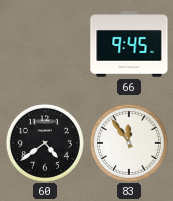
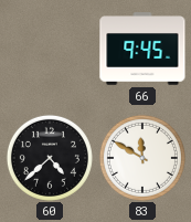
60: 4:39 -> 4:38
83: 11:54 -> 11:50
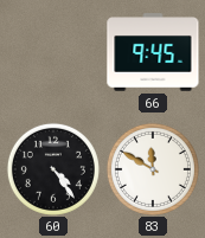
60: 4:38 -> 4:24
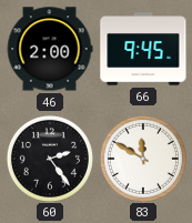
46: none -> 2:00
60: 4:24 -> 2:24
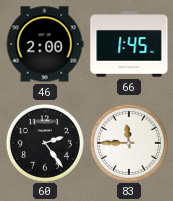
66: 9:45 -> 1:45
83: 11:50 -> 11:45
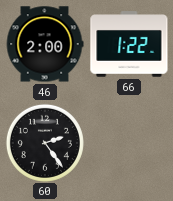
66: 1:45 -> 1:22
83: 11:45 -> none
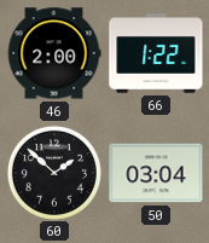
60: 2:24 -> 1:52
50: none -> 03:04
